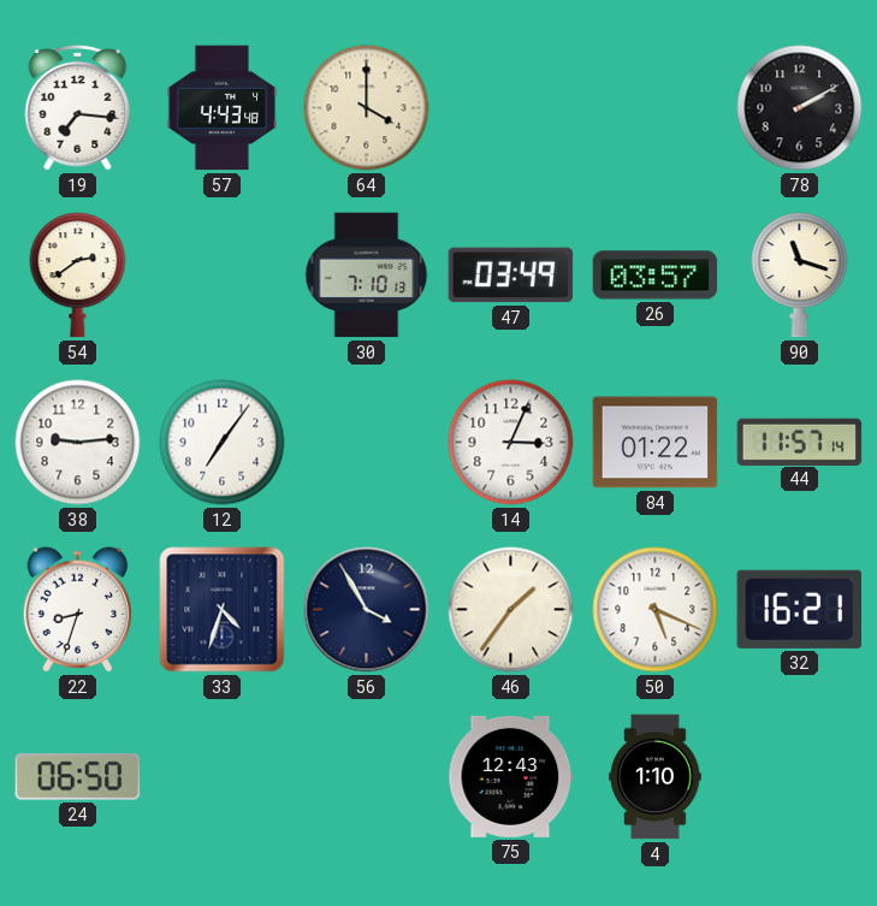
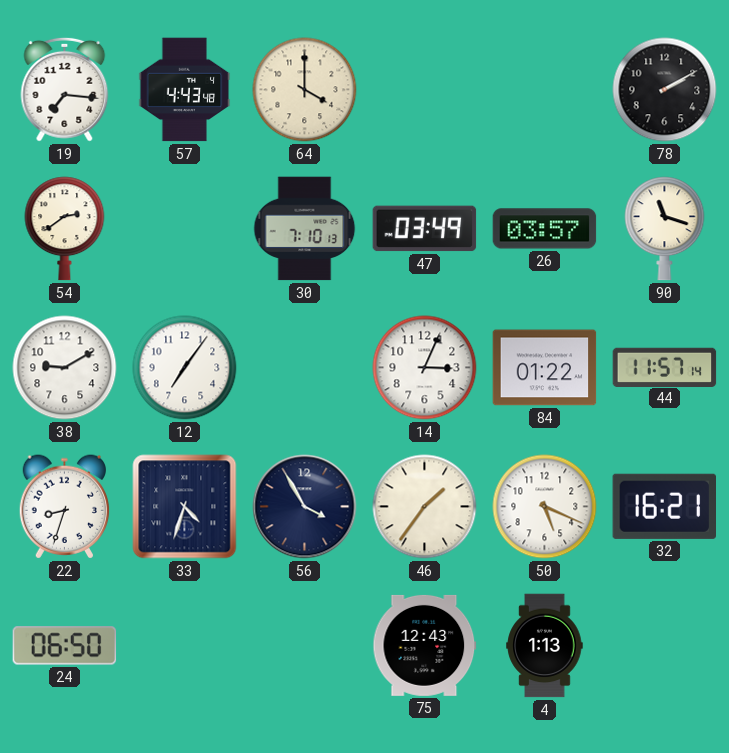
38: 9:14 -> 9:10
4: 1:10 -> 1:13
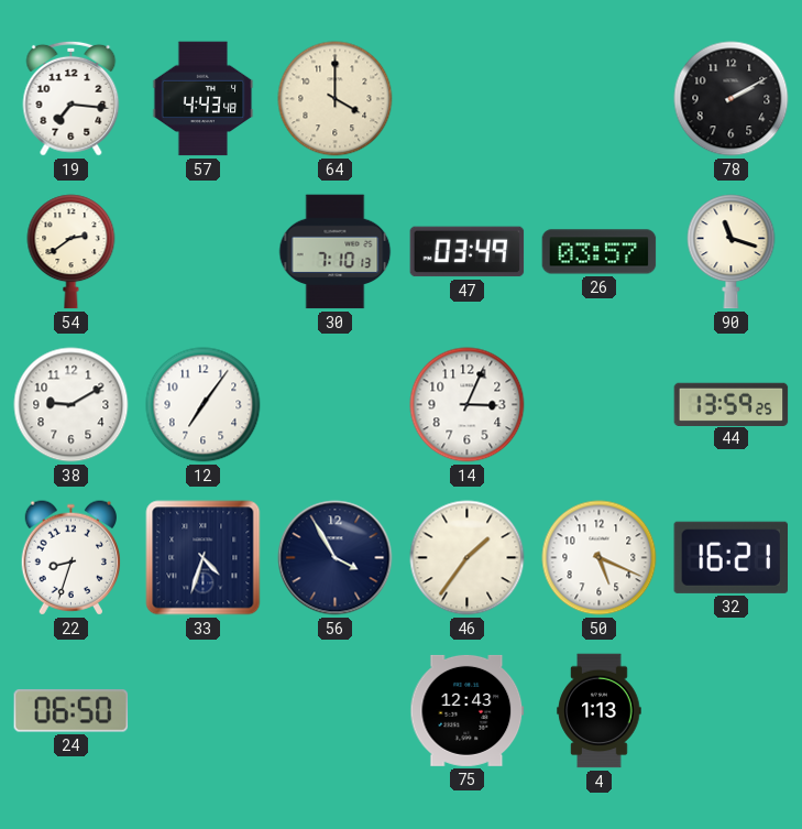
84: 01:22 -> none
44: 11:57 -> 13:59
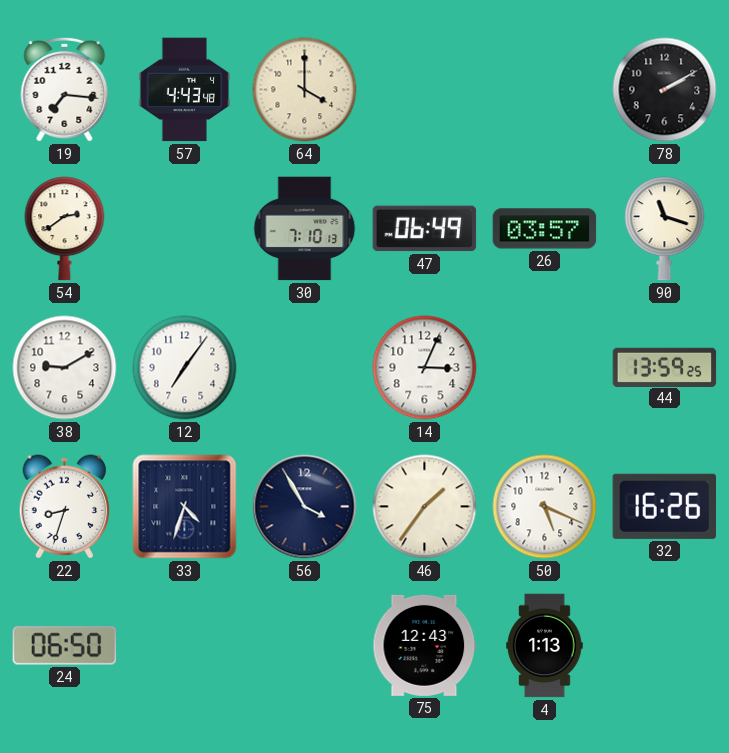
47: 03:49 -> 06:49
32: 16:21 -> 16:26
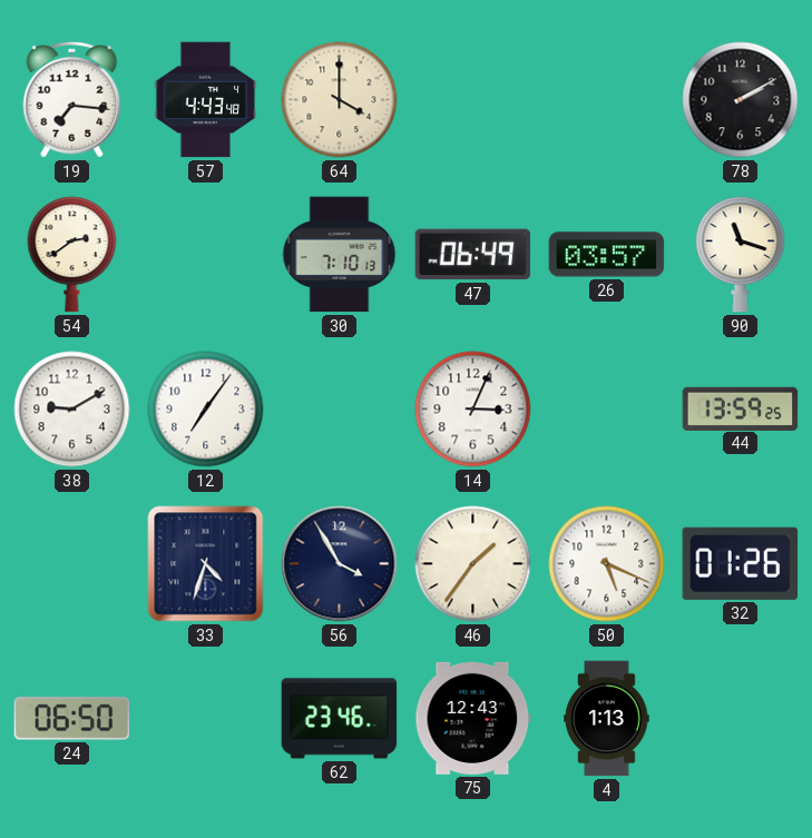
22: 8:33 -> none
32: 16:26 -> 01:26
62: none -> 23:46
